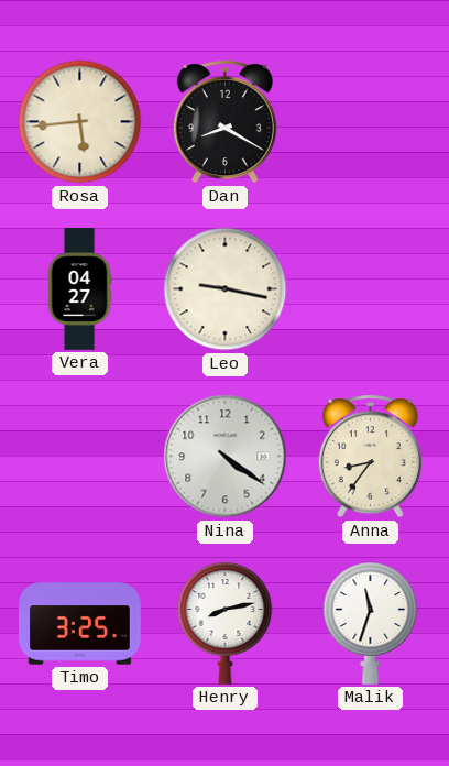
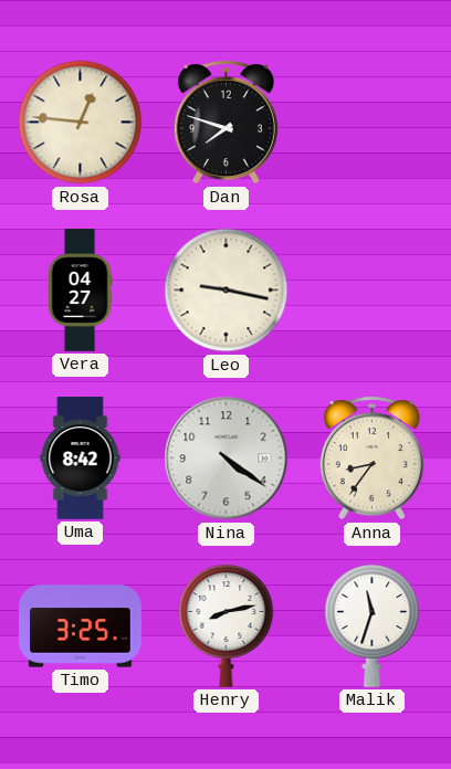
Rosa: 5:44 -> 12:46
Dan: 8:20 -> 7:48
Uma: none -> 8:42
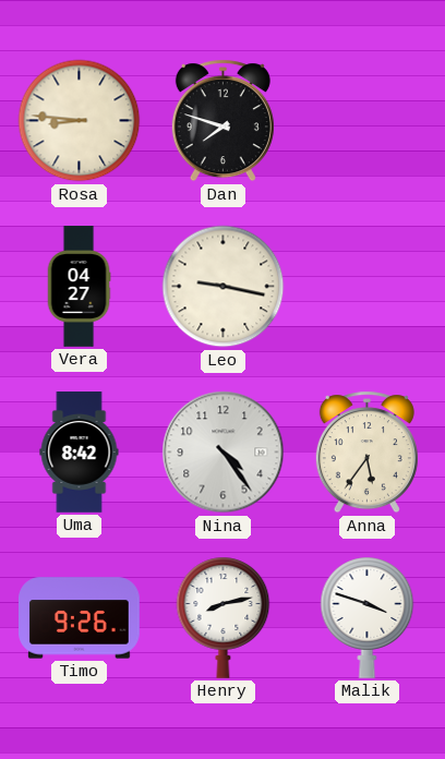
Rosa: 12:46 -> 8:46
Nina: 4:21 -> 4:24
Anna: 8:36 -> 5:36
Timo: 3:25 -> 9:26
Malik: 11:33 -> 3:48
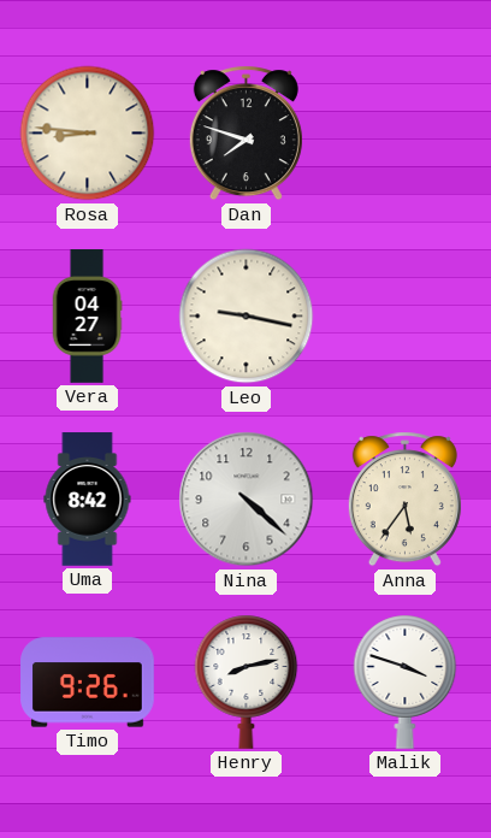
Nina: 4:24 -> 4:22
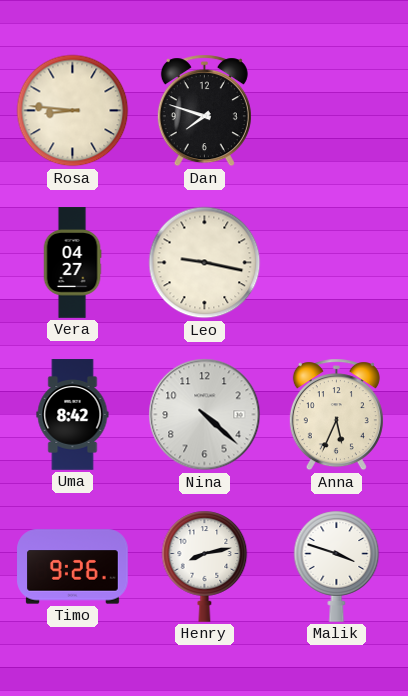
Anna: 5:36 -> 5:34
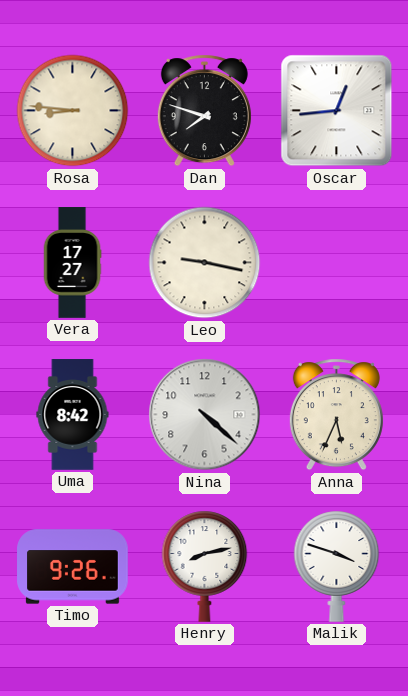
Oscar: none -> 12:44
Vera: 04:27 -> 17:27
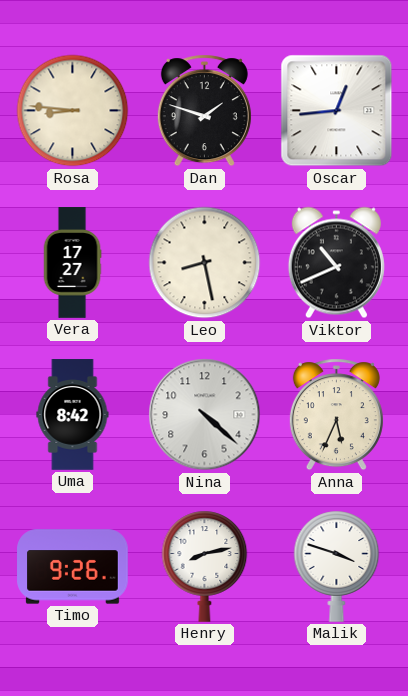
Dan: 7:48 -> 1:48
Leo: 9:17 -> 8:28
Viktor: none -> 10:41
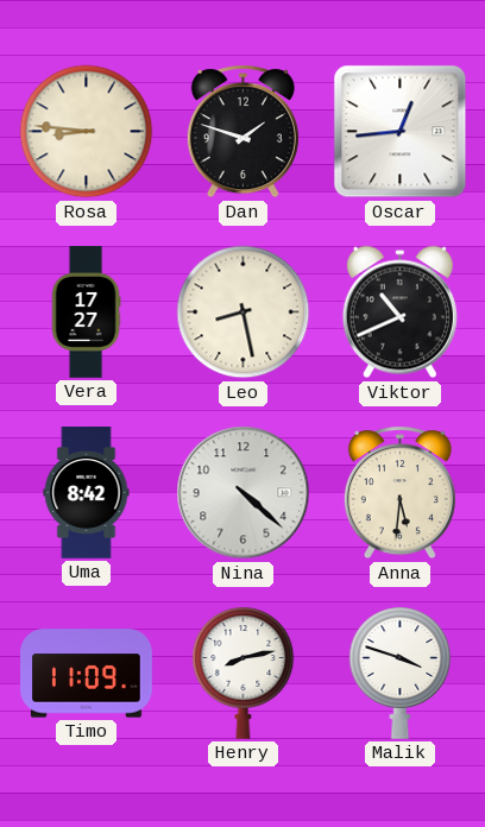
Anna: 5:34 -> 5:31
Timo: 9:26 -> 11:09
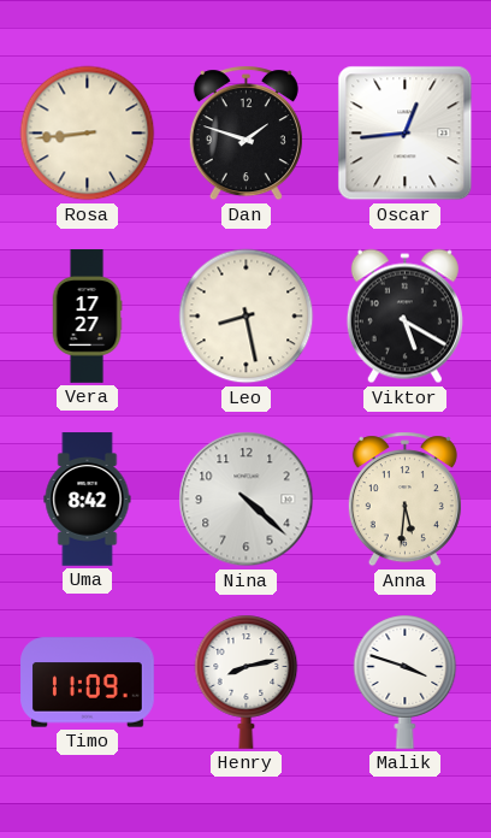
Rosa: 8:46 -> 8:44
Viktor: 10:41 -> 5:20
